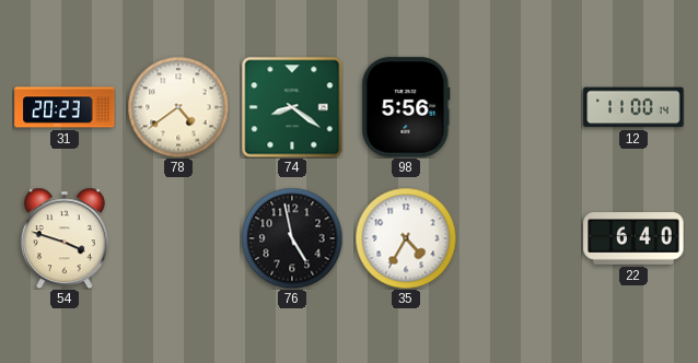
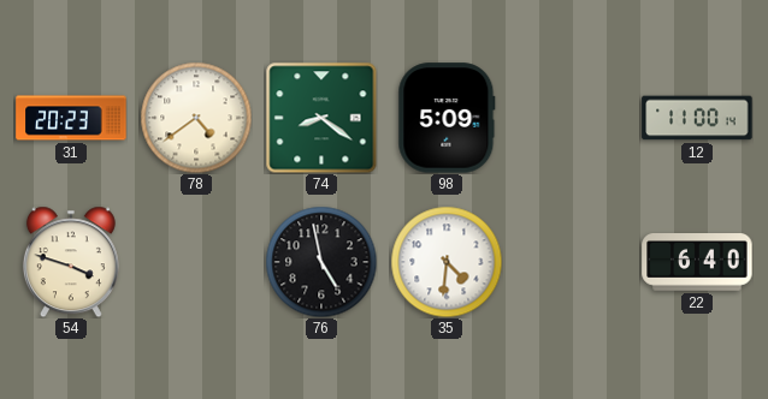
98: 5:56 -> 5:09
35: 4:35 -> 4:31
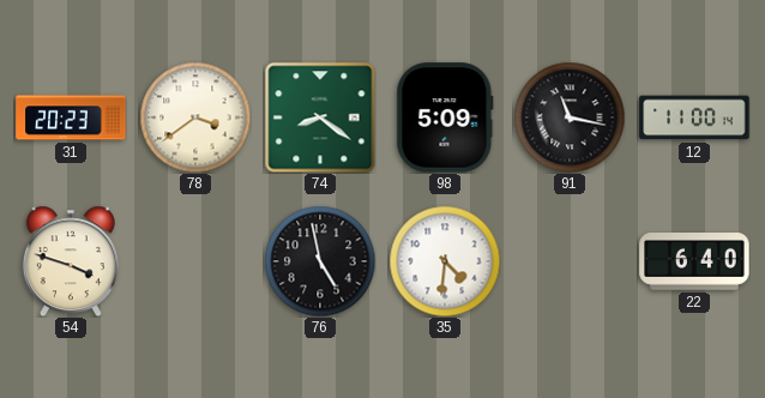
78: 4:39 -> 3:39
91: none -> 11:17
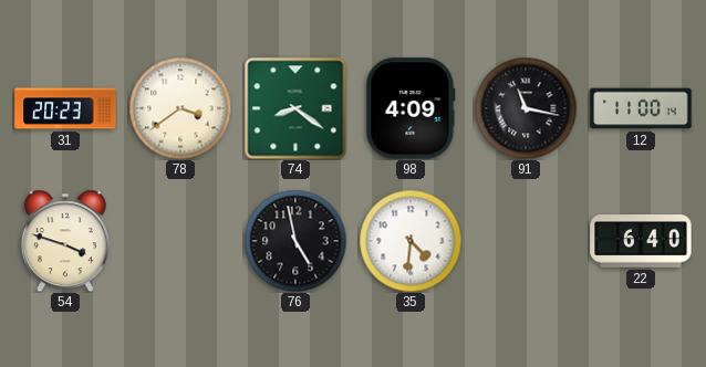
98: 5:09 -> 4:09
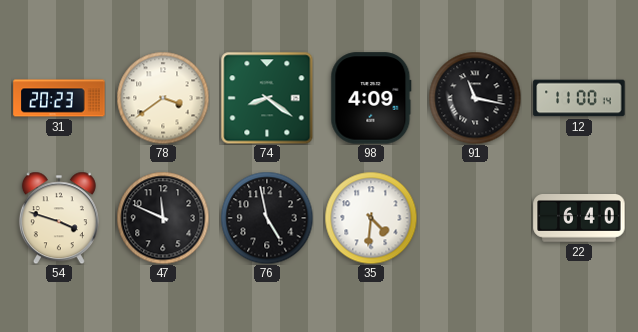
47: none -> 11:49
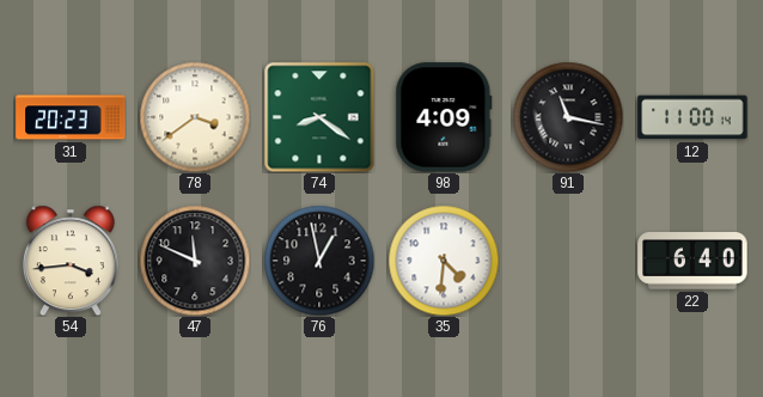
54: 3:48 -> 3:44
76: 4:58 -> 12:58
